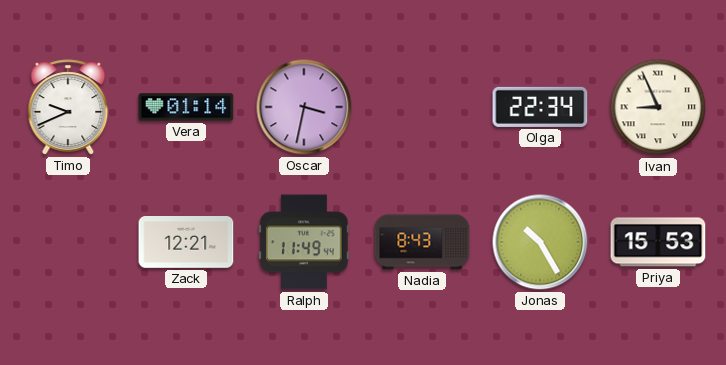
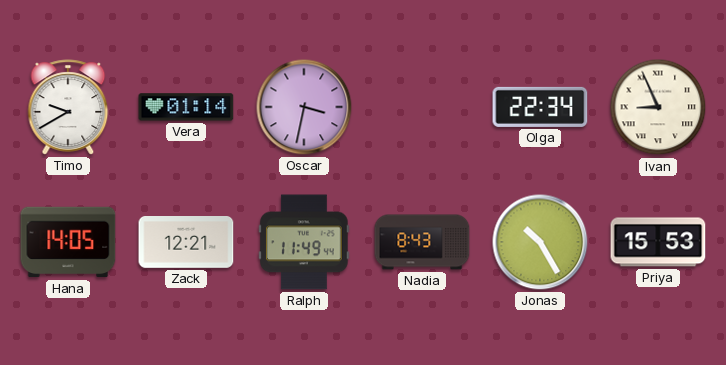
Timo: 9:41 -> 9:40
Hana: none -> 14:05
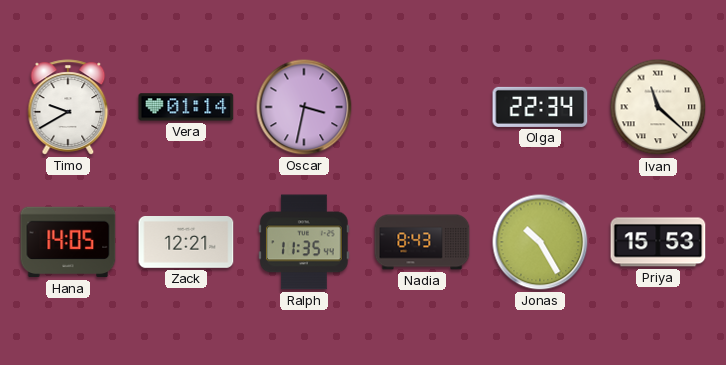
Ivan: 8:56 -> 11:22
Ralph: 11:49 -> 11:35
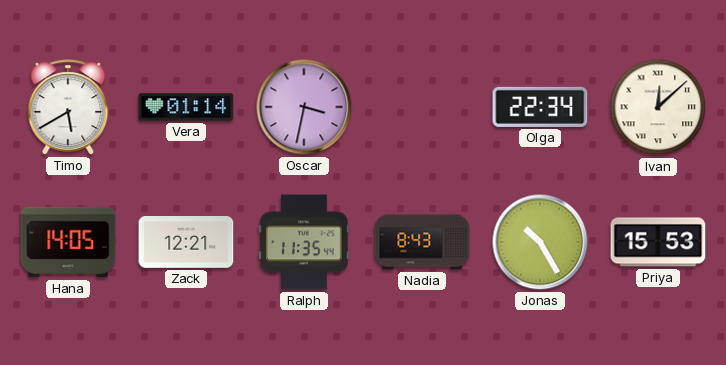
Timo: 9:40 -> 5:40
Ivan: 11:22 -> 12:08
